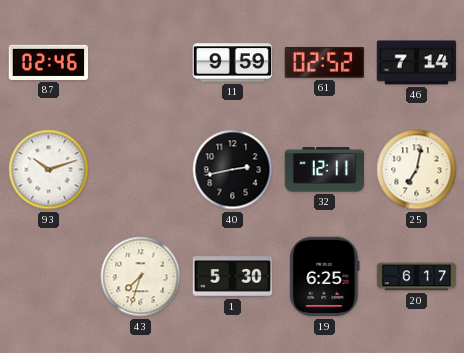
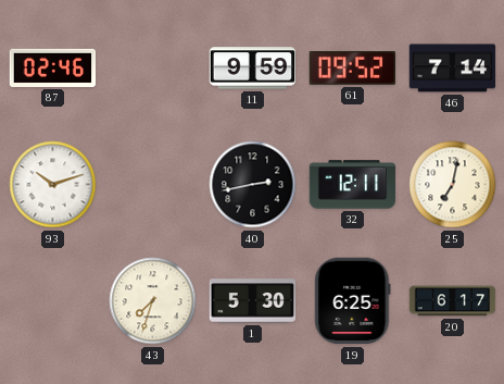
61: 02:52 -> 09:52
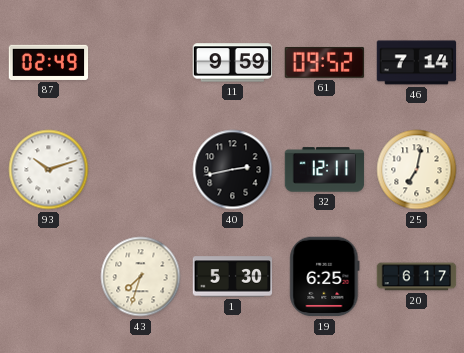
87: 02:46 -> 02:49
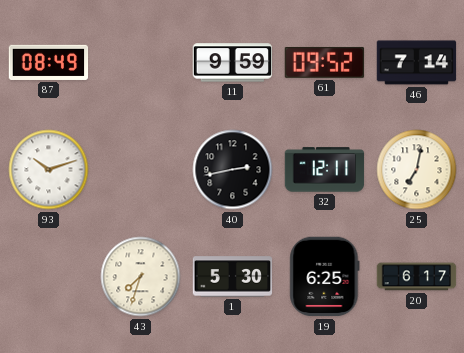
87: 02:49 -> 08:49
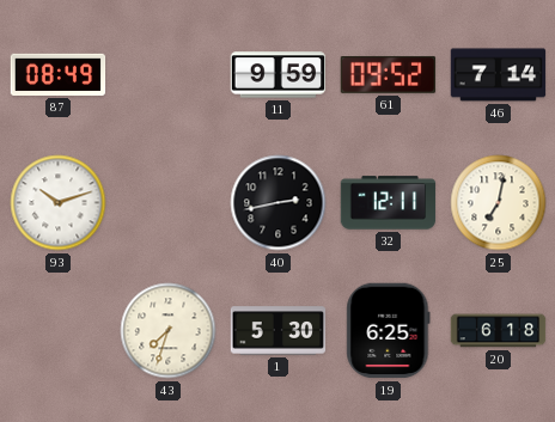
20: 6:17 -> 6:18
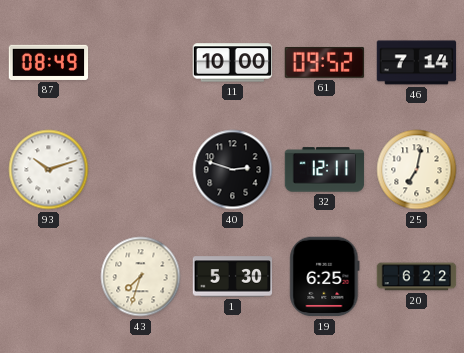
11: 9:59 -> 10:00
40: 2:43 -> 2:48
20: 6:18 -> 6:22
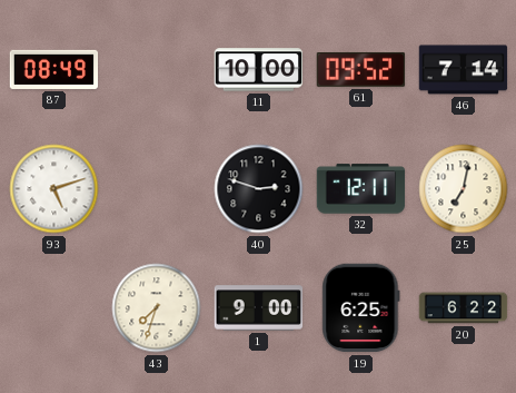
93: 10:12 -> 5:12
1: 5:30 -> 9:00
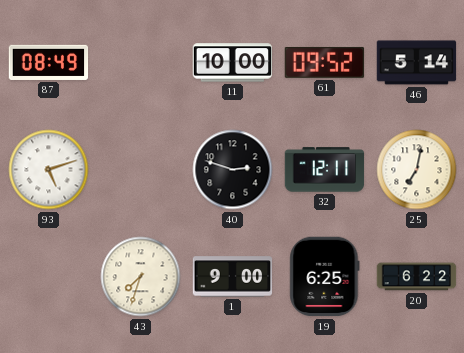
46: 7:14 -> 5:14
